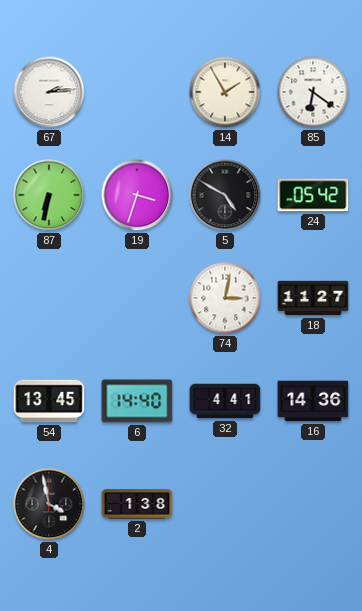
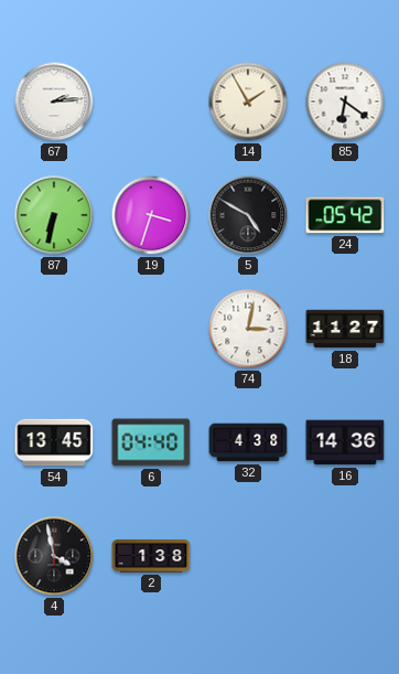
6: 14:40 -> 04:40
32: 4:41 -> 4:38
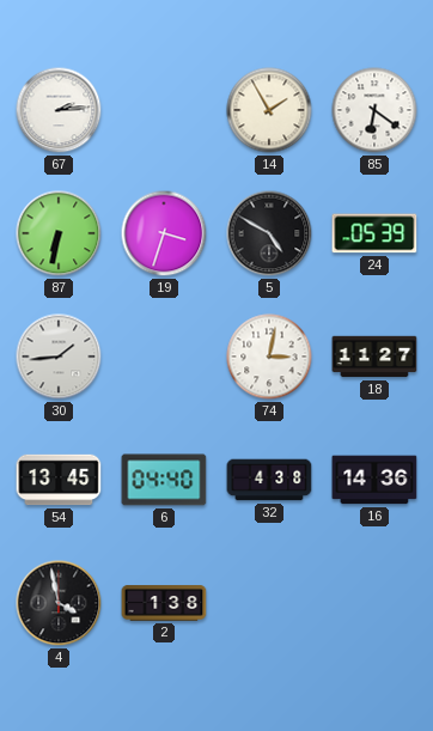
24: 05:42 -> 05:39
30: none -> 1:44
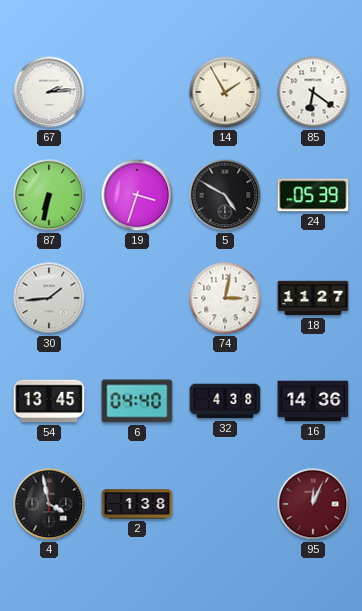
95: none -> 12:04
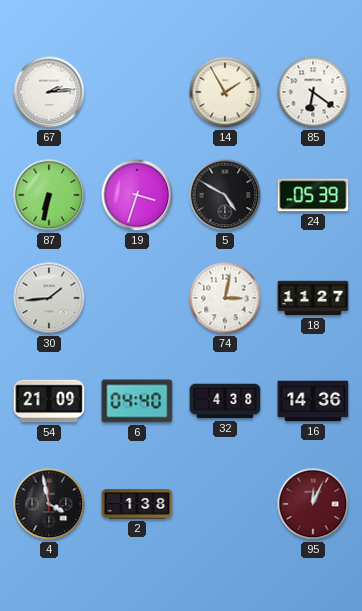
54: 13:45 -> 21:09
